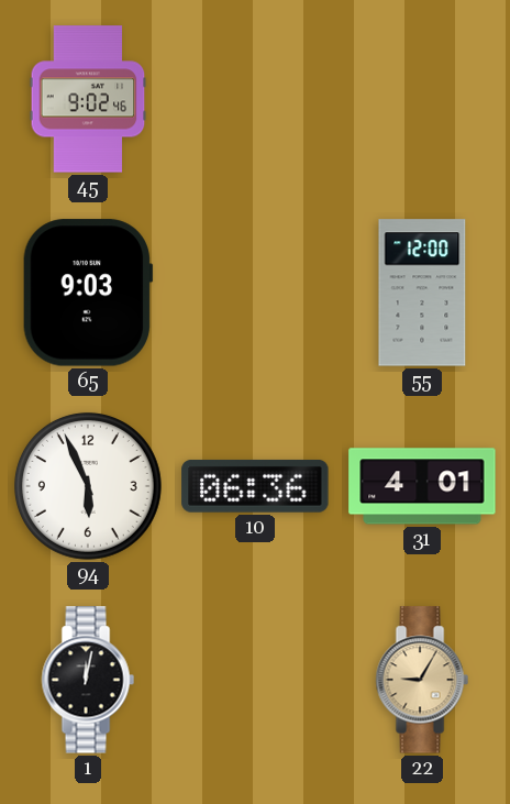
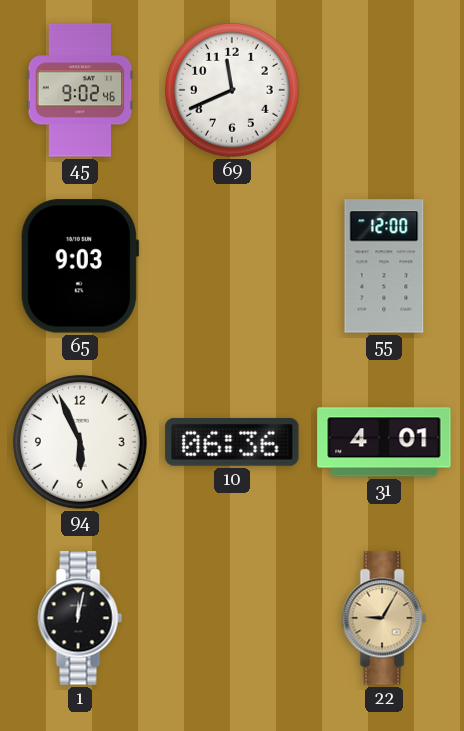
69: none -> 11:41
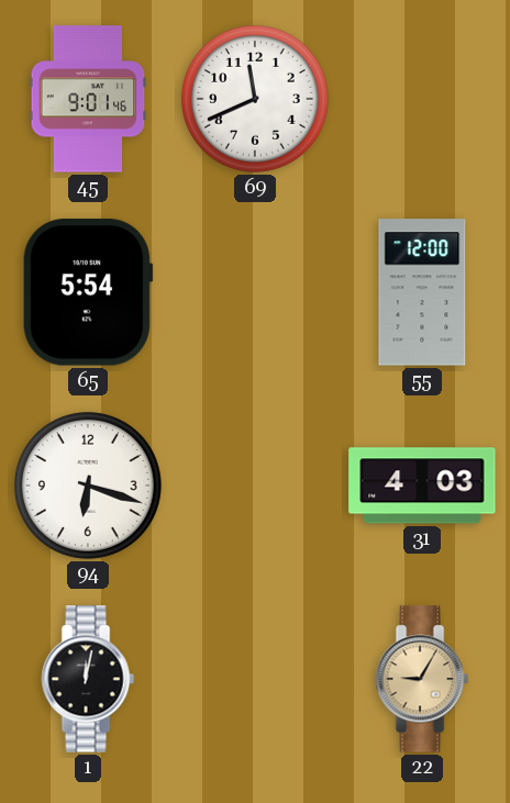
45: 9:02 -> 9:01
65: 9:03 -> 5:54
94: 5:56 -> 6:18
10: 06:36 -> none
31: 4:01 -> 4:03
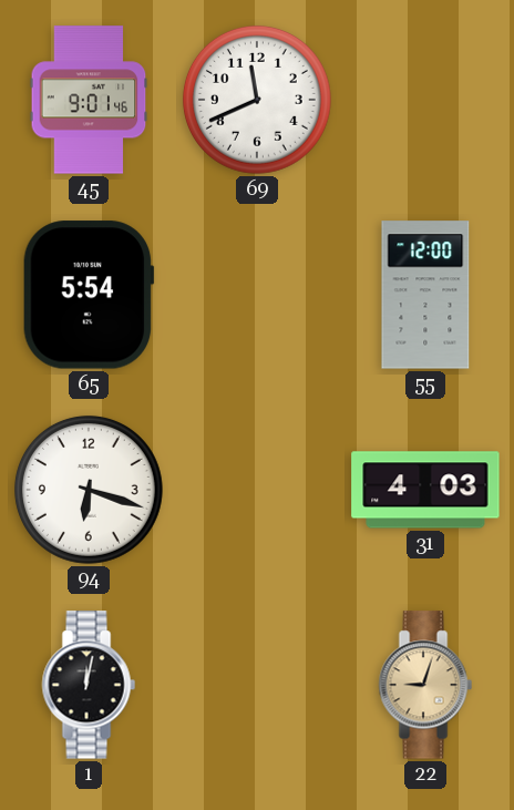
22: 9:05 -> 9:03
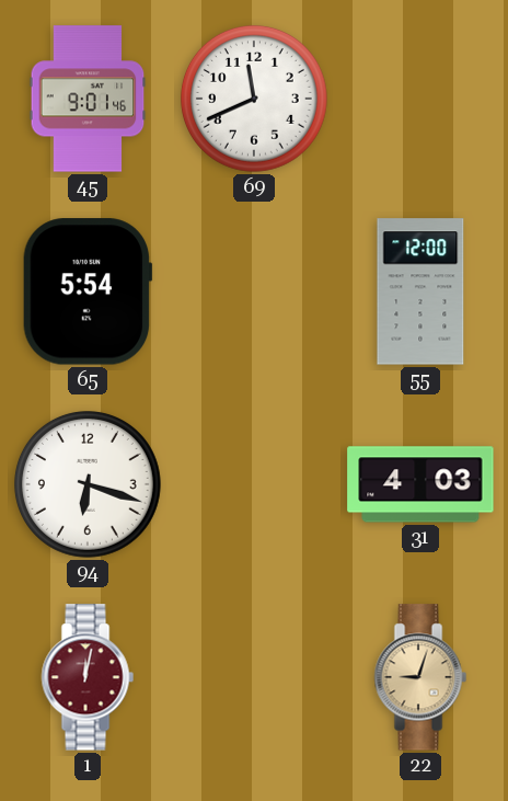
1 dial: black -> burgundy
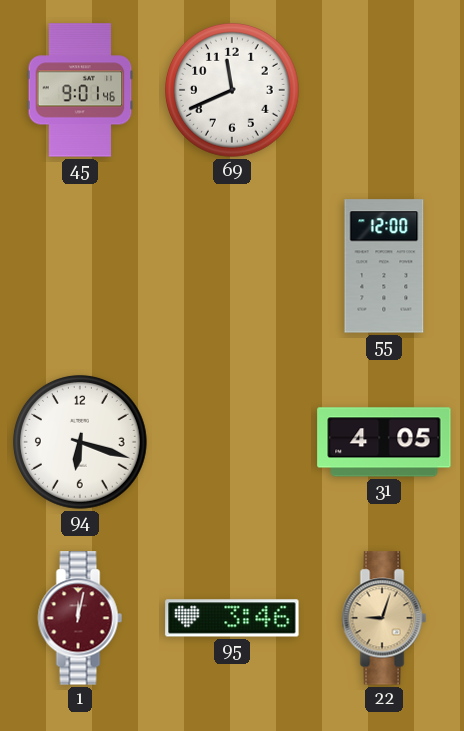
65: 5:54 -> none
31: 4:03 -> 4:05
95: none -> 3:46
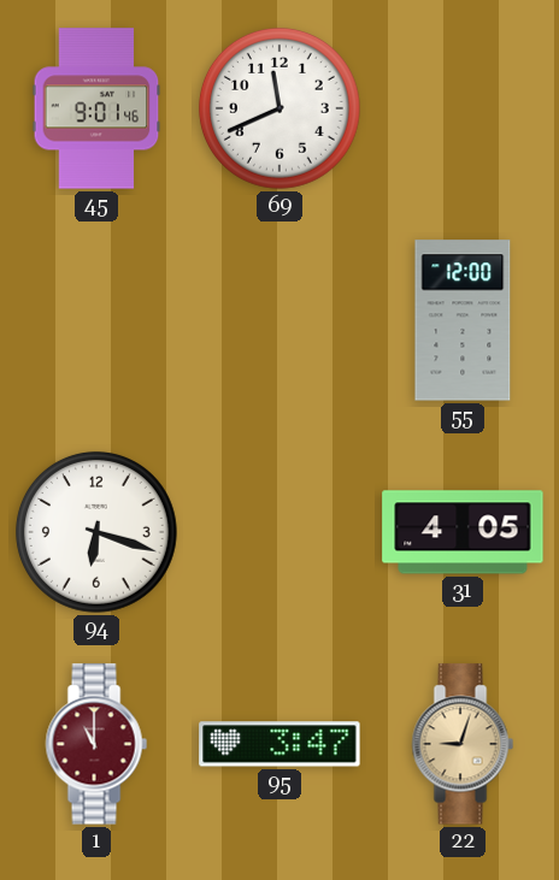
1: 12:02 -> 11:00
95: 3:46 -> 3:47
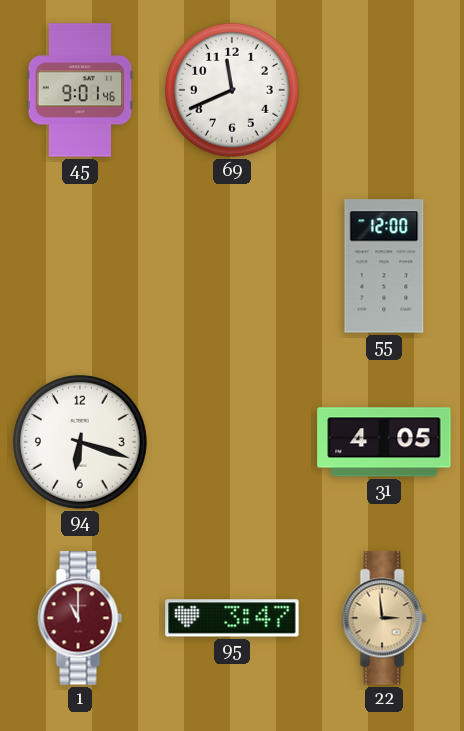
22: 9:03 -> 2:59
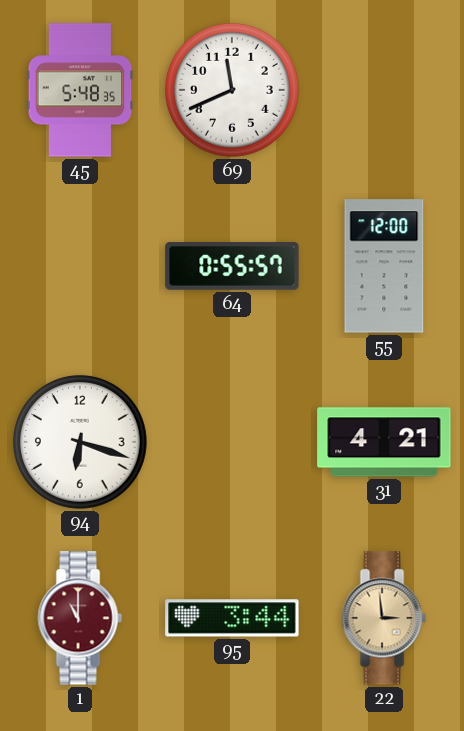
45: 9:01 -> 5:48
64: none -> 0:55
31: 4:05 -> 4:21
95: 3:47 -> 3:44
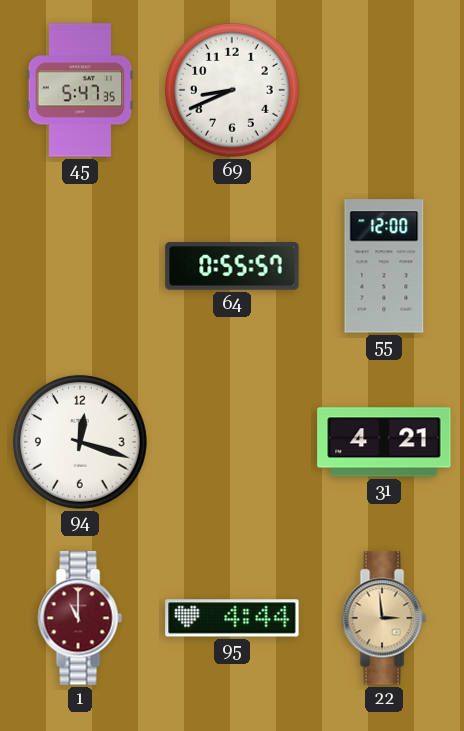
45: 5:48 -> 5:47
69: 11:41 -> 8:41
94: 6:18 -> 12:18
95: 3:44 -> 4:44
